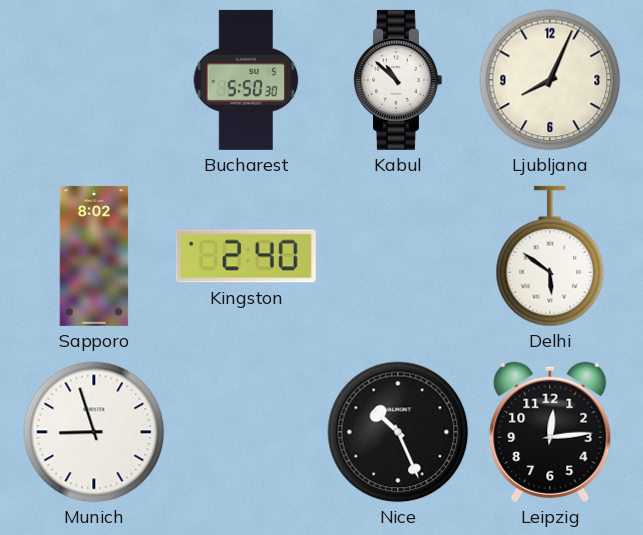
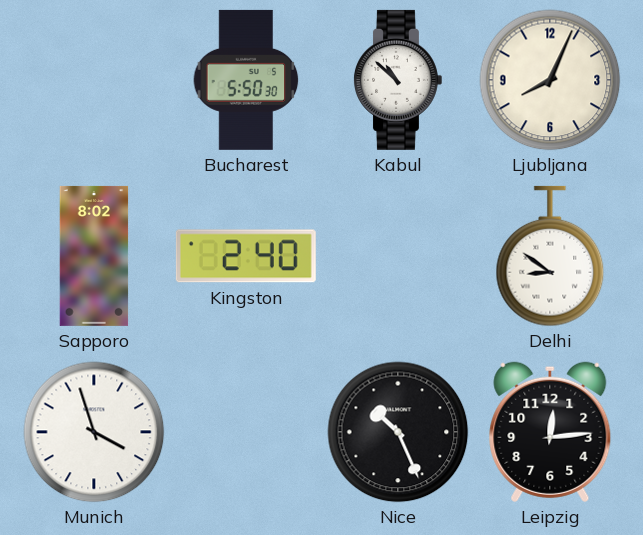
Delhi: 5:51 -> 8:51
Munich: 8:57 -> 3:57
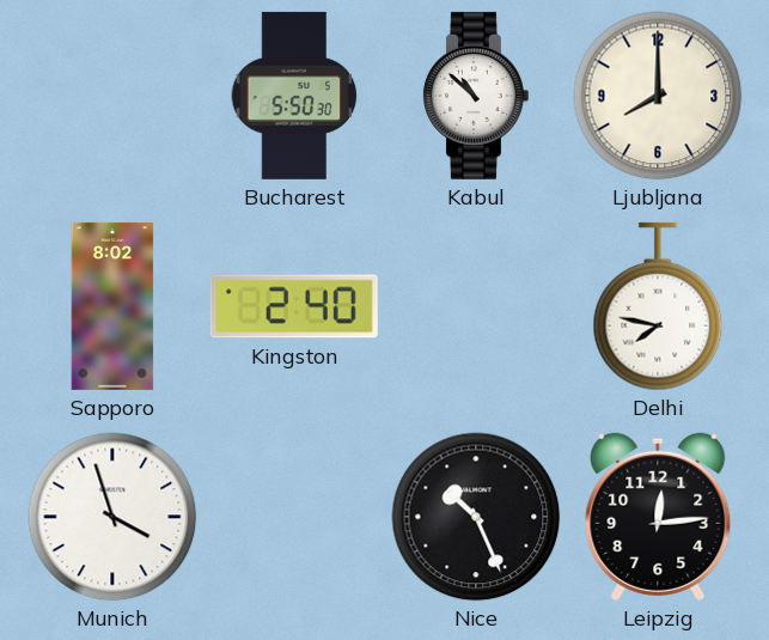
Ljubljana: 8:04 -> 8:00
Delhi: 8:51 -> 7:47
